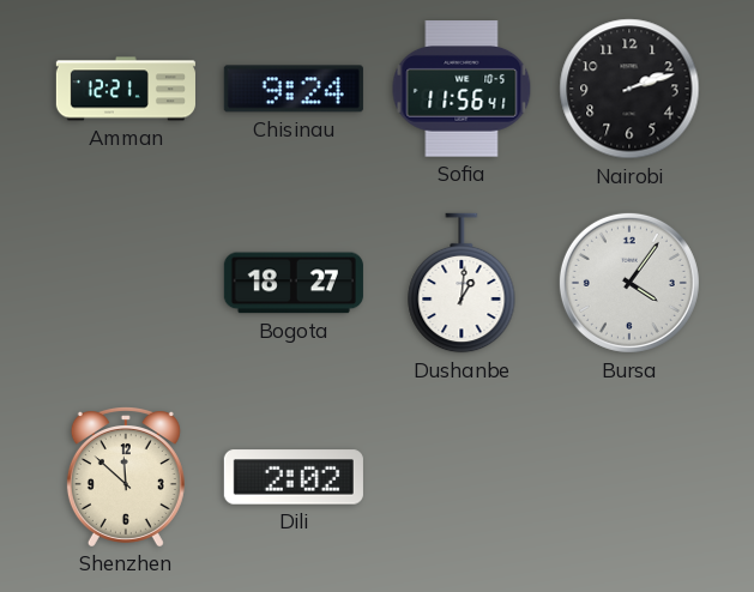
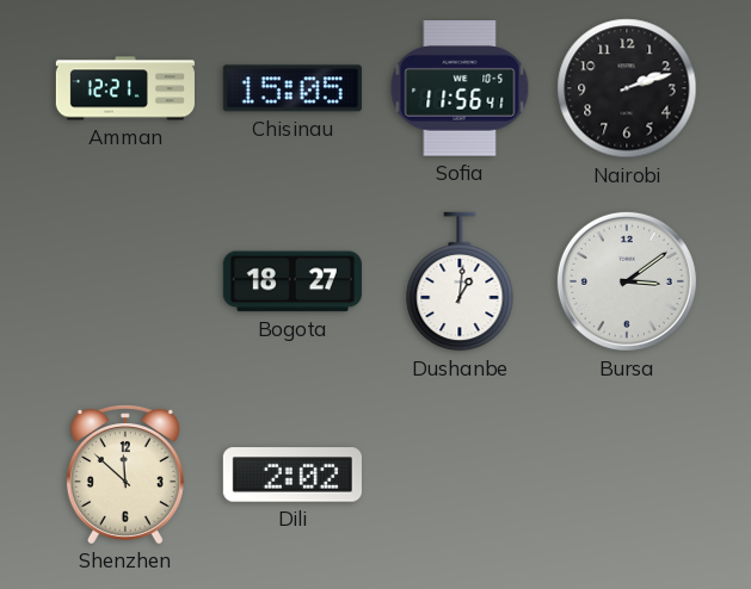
Chisinau: 9:24 -> 15:05
Bursa: 4:06 -> 3:09
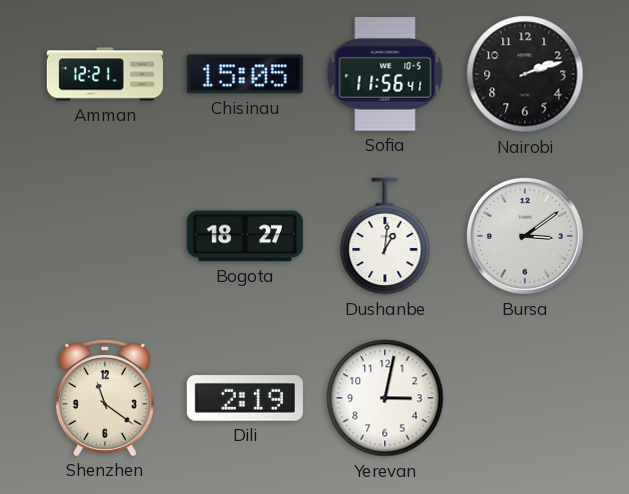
Shenzhen: 11:52 -> 11:21
Dili: 2:02 -> 2:19
Yerevan: none -> 3:02
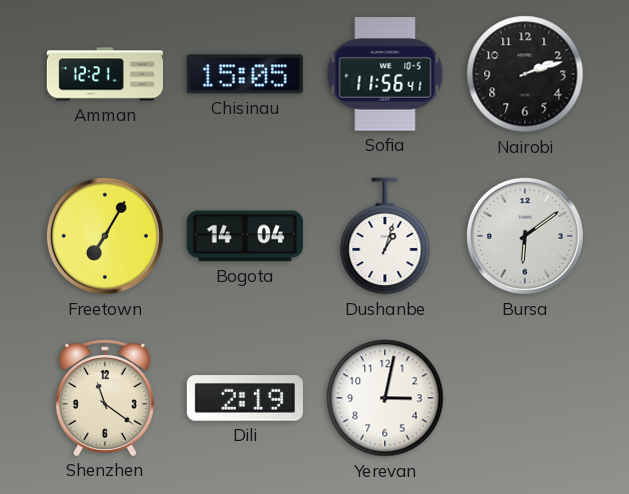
Freetown: none -> 7:05
Bogota: 18:27 -> 14:04
Dushanbe: 1:01 -> 1:03
Bursa: 3:09 -> 6:09
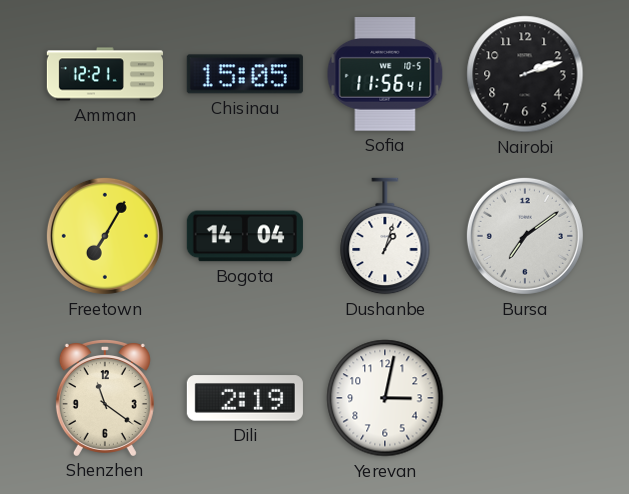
Bursa: 6:09 -> 7:09
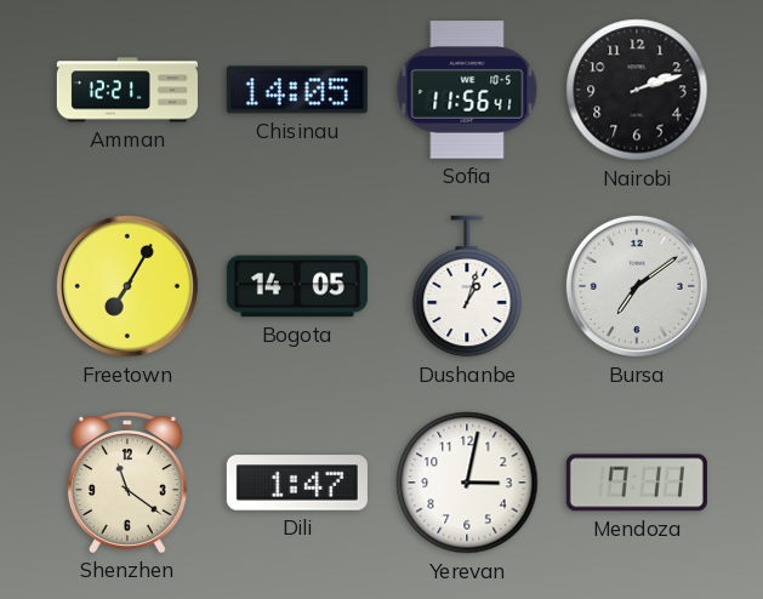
Chisinau: 15:05 -> 14:05
Bogota: 14:04 -> 14:05
Dili: 2:19 -> 1:47
Mendoza: none -> 7:11
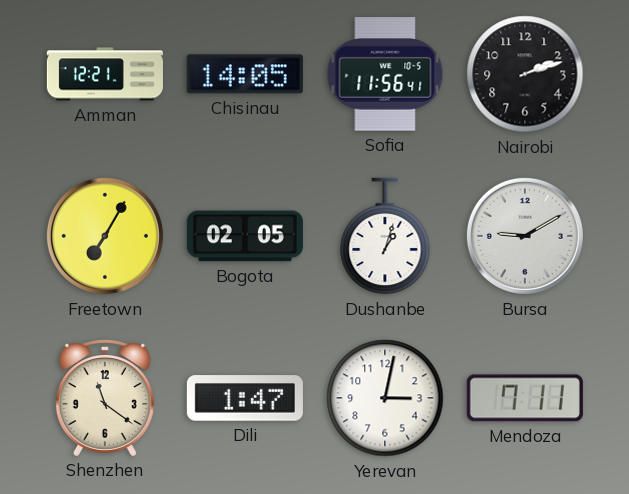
Bogota: 14:05 -> 02:05
Bursa: 7:09 -> 9:10
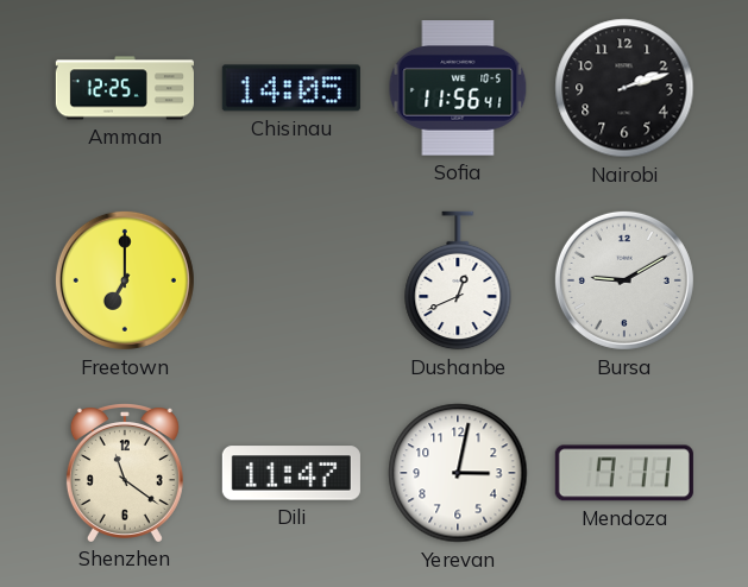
Amman: 12:21 -> 12:25
Freetown: 7:05 -> 7:00
Bogota: 02:05 -> none
Dushanbe: 1:03 -> 12:41
Dili: 1:47 -> 11:47
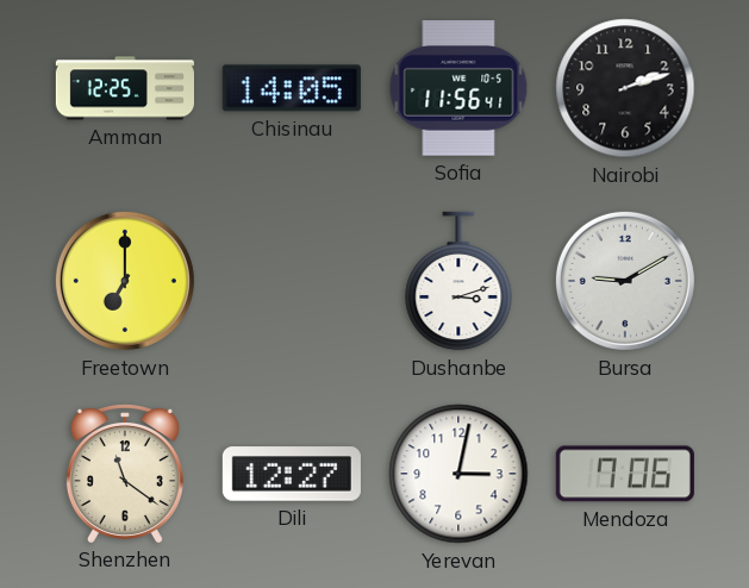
Dushanbe: 12:41 -> 3:12
Dili: 11:47 -> 12:27
Mendoza: 7:11 -> 7:06
